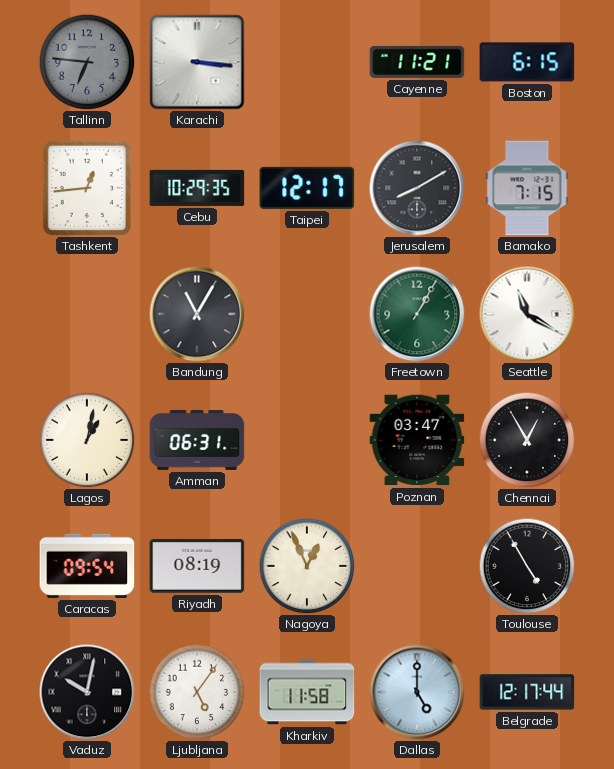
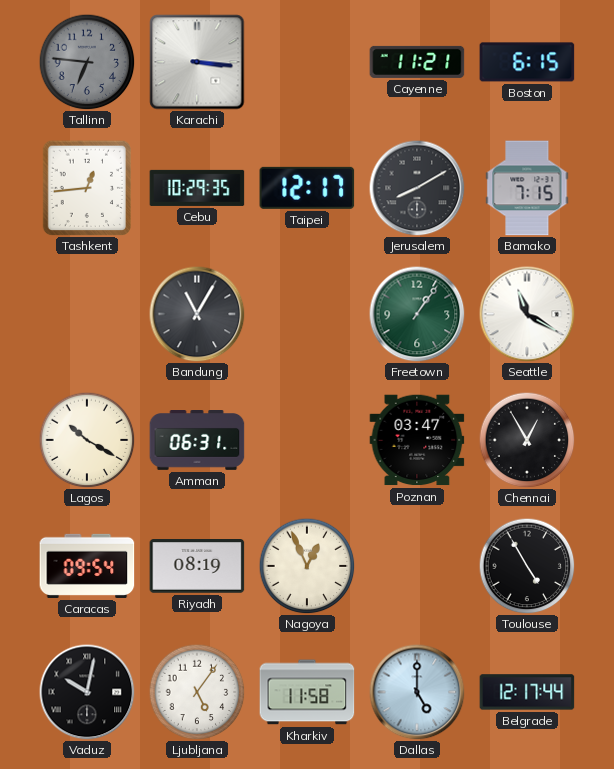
Freetown: 1:05 -> 1:06
Lagos: 1:02 -> 10:20
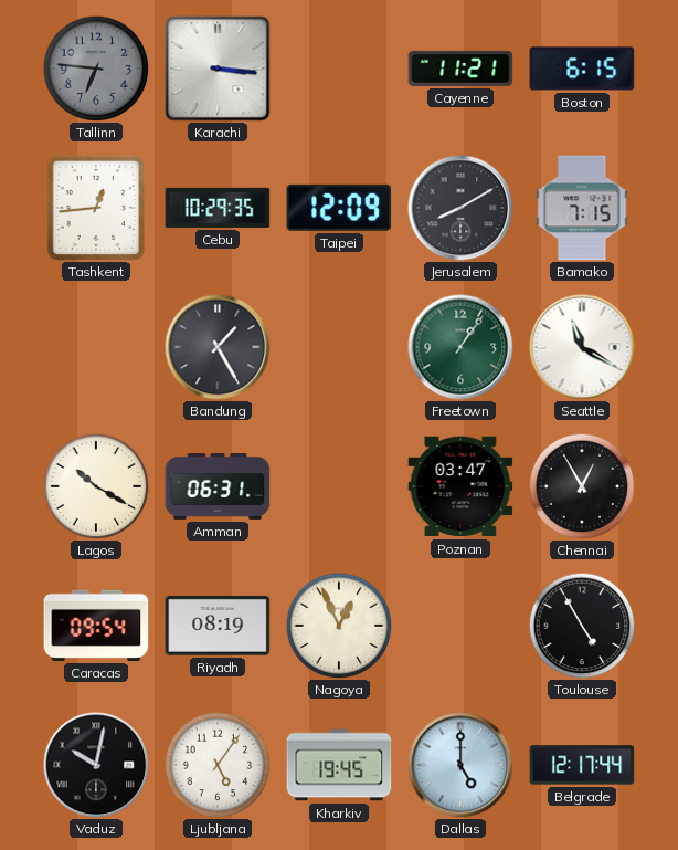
Taipei: 12:17 -> 12:09
Bandung: 11:05 -> 1:25
Kharkiv: 11:58 -> 19:45
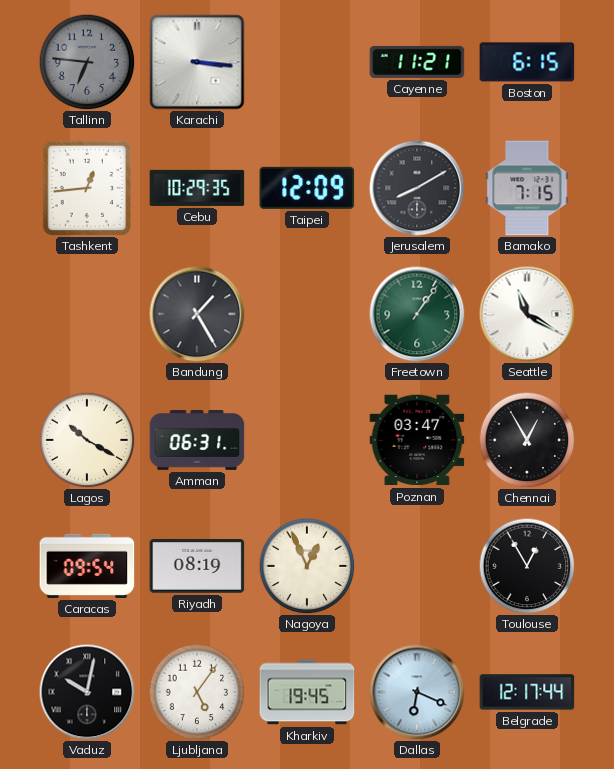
Toulouse: 4:55 -> 12:55
Dallas: 5:00 -> 6:19
